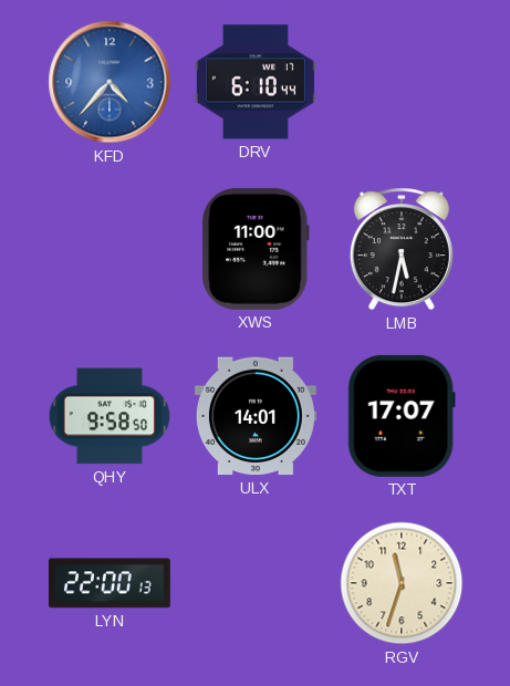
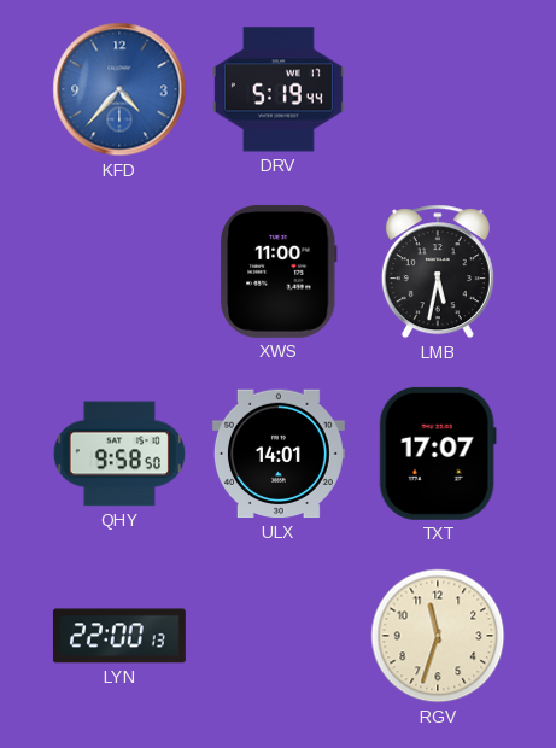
DRV: 6:10 -> 5:19
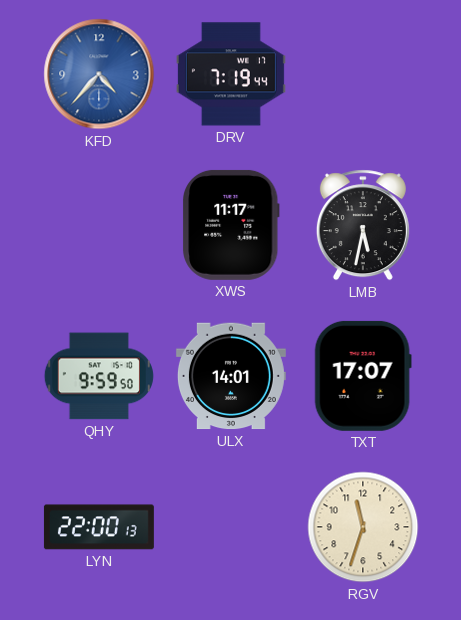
DRV: 5:19 -> 7:19
XWS: 11:00 -> 11:17
QHY: 9:58 -> 9:59
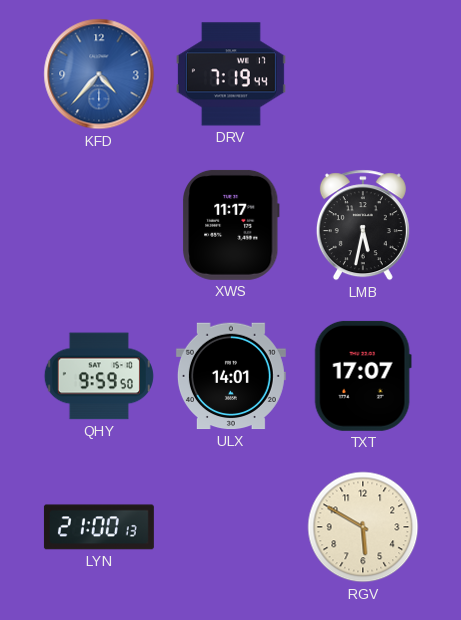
LYN: 22:00 -> 21:00
RGV: 11:33 -> 5:50
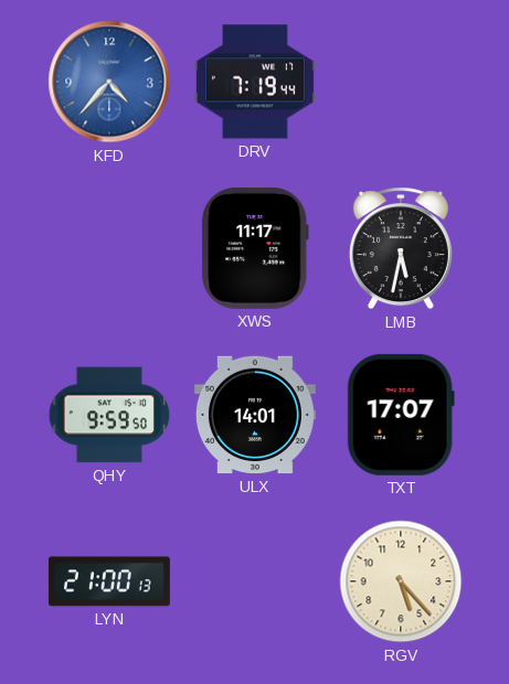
RGV: 5:50 -> 5:23
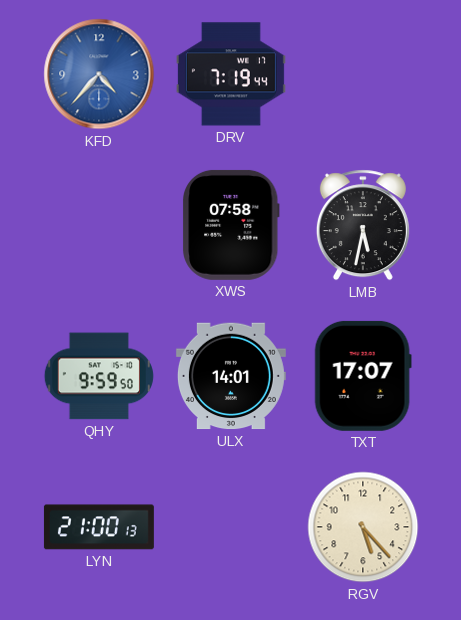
XWS: 11:17 -> 07:58
